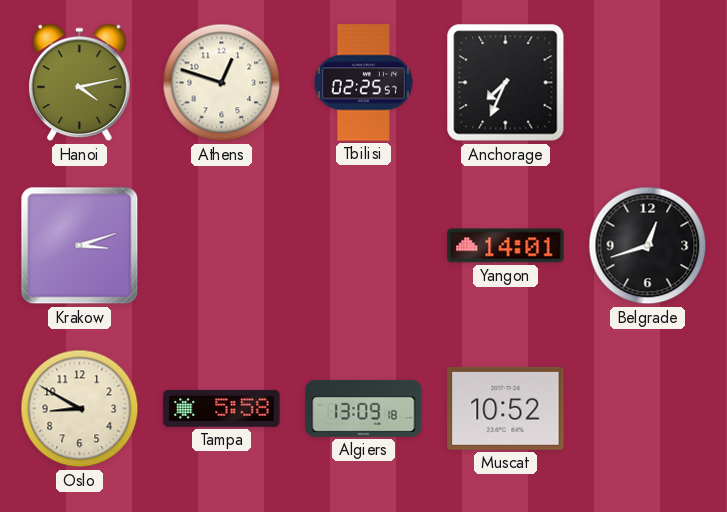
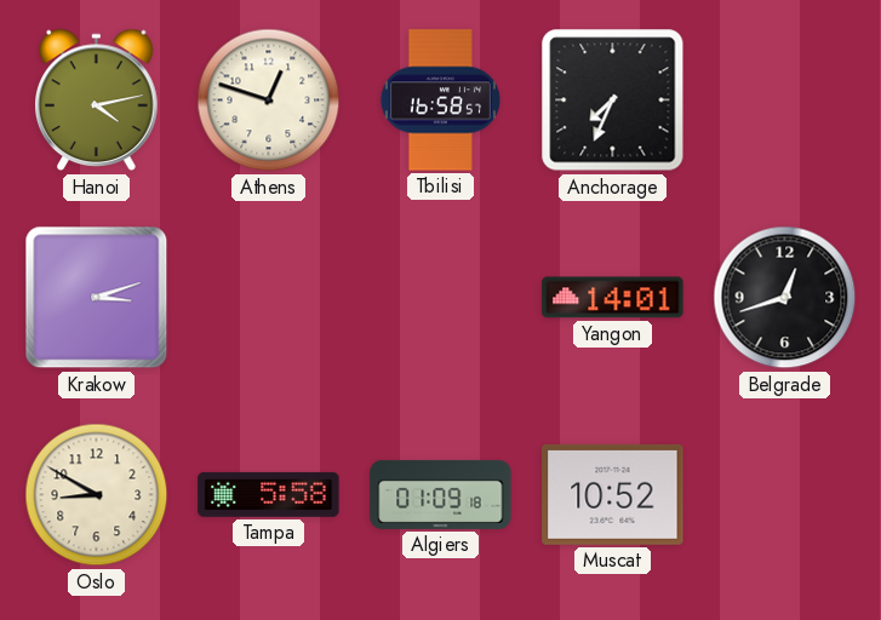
Tbilisi: 02:25 -> 16:58
Algiers: 13:09 -> 01:09
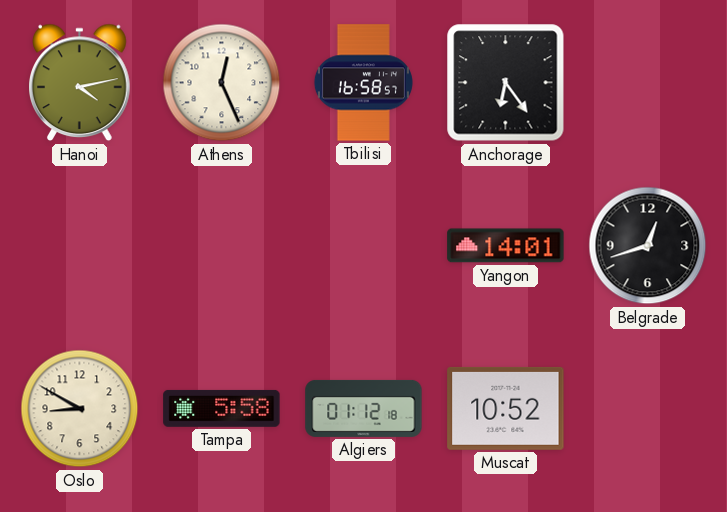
Athens: 12:48 -> 12:26
Anchorage: 7:34 -> 6:24
Krakow: 3:12 -> none
Algiers: 01:09 -> 01:12
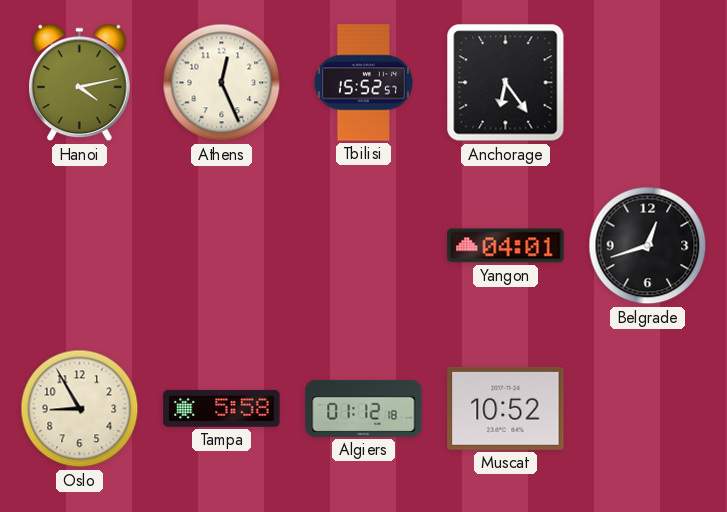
Tbilisi: 16:58 -> 15:52
Yangon: 14:01 -> 04:01
Oslo: 8:50 -> 8:55
